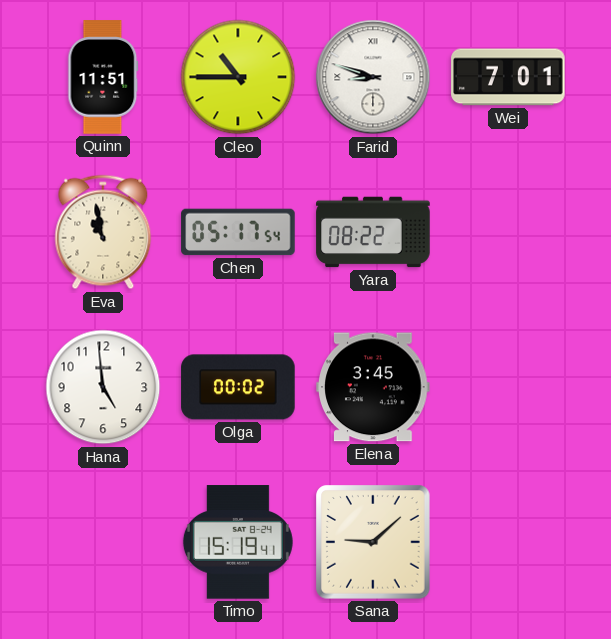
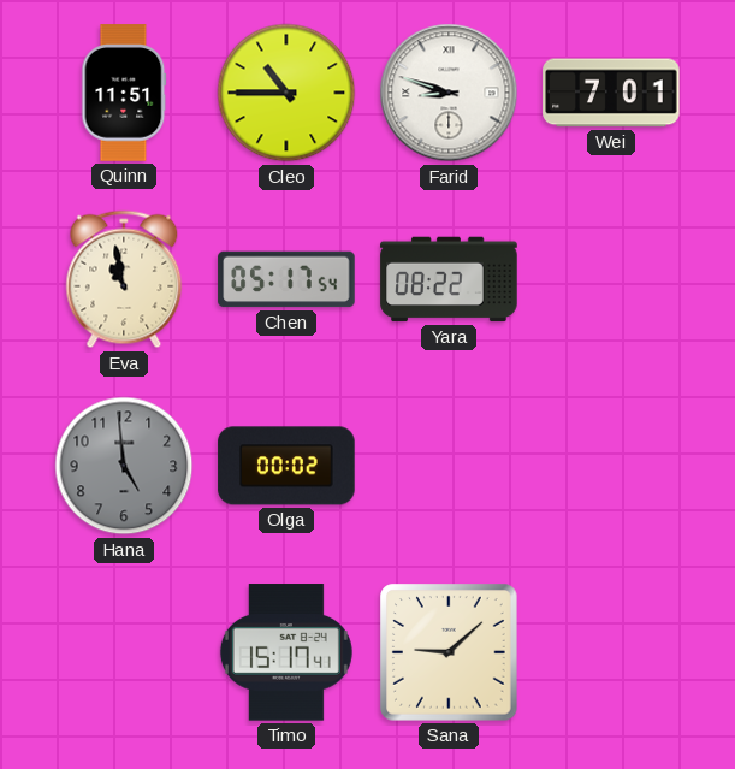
Hana dial: white -> grey
Elena: 3:45 -> none
Timo: 15:19 -> 15:17
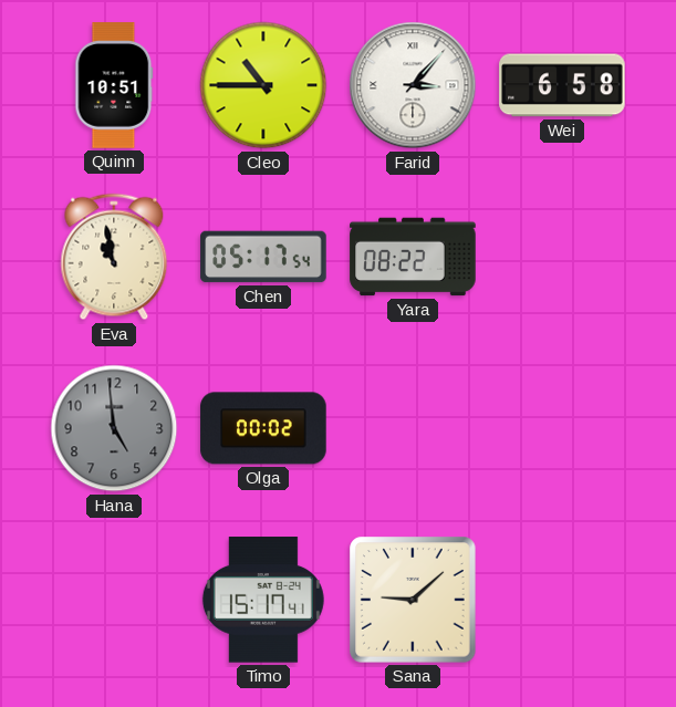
Quinn: 11:51 -> 10:51
Farid: 8:48 -> 3:07
Wei: 7:01 -> 6:58
